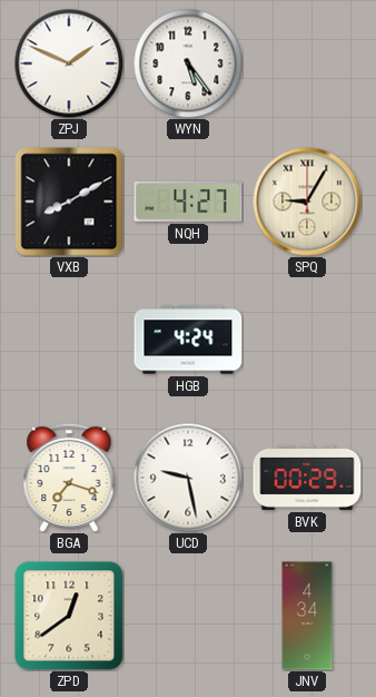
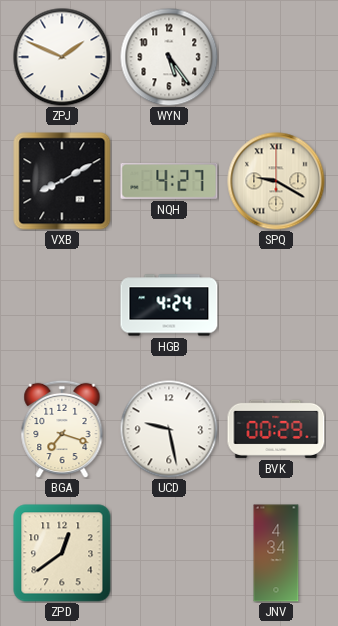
SPQ: 9:05 -> 9:20
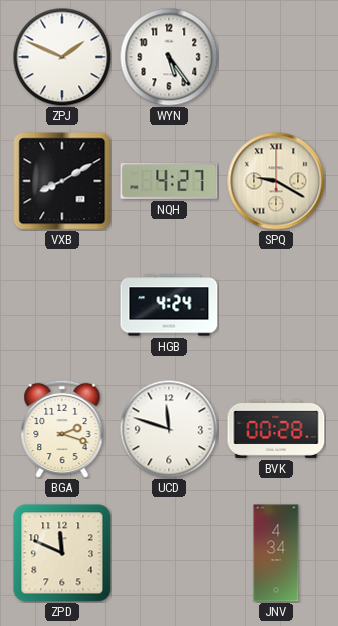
BGA: 7:18 -> 2:18
UCD: 9:28 -> 11:48
BVK: 00:29 -> 00:28
ZPD: 12:39 -> 11:49
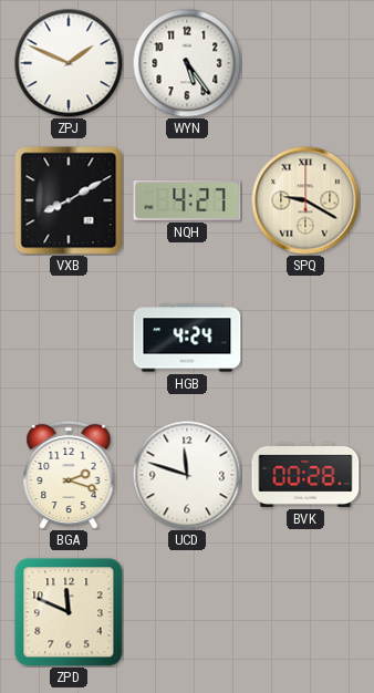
JNV: 4:34 -> none
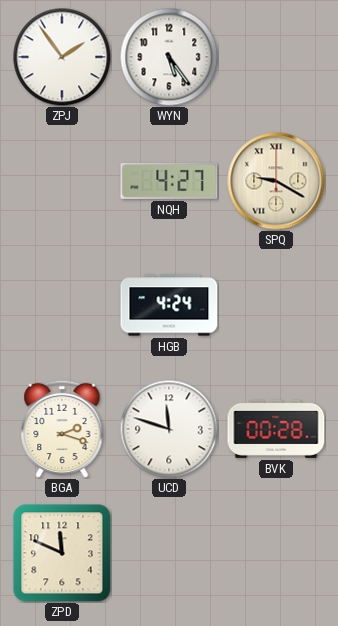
ZPJ: 1:49 -> 1:54
VXB: 8:10 -> none
